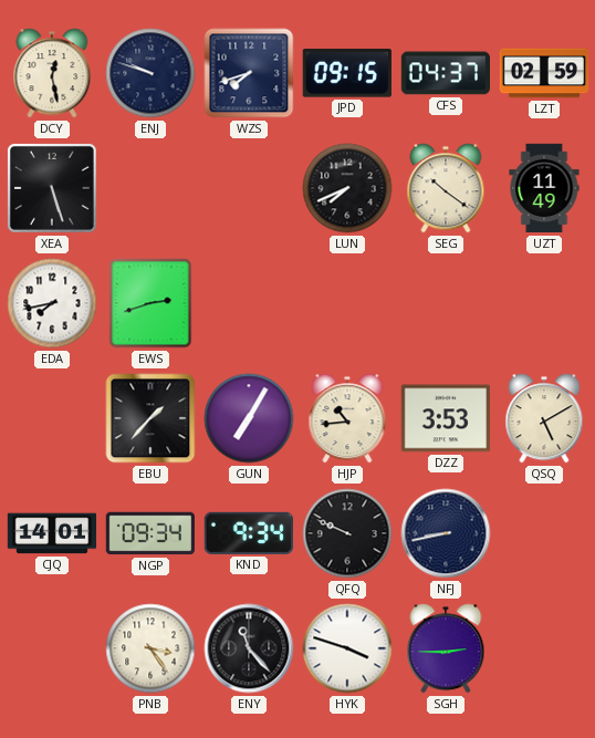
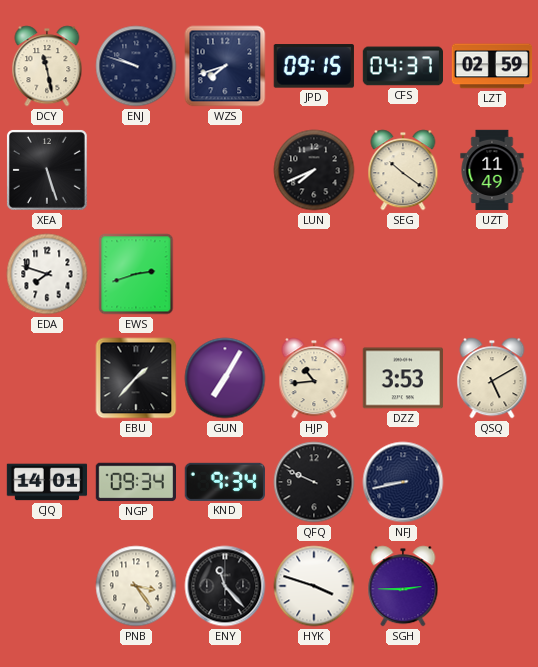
DCY: 12:28 -> 11:28
EDA: 7:43 -> 7:48
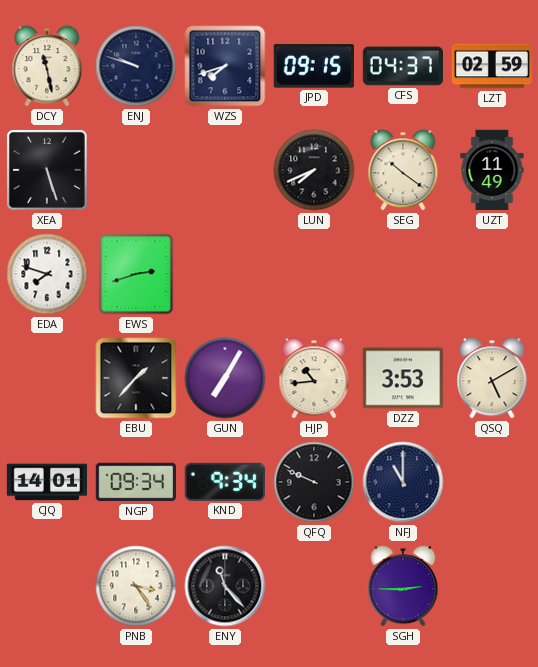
NFJ: 8:43 -> 11:00
HYK: 3:48 -> none
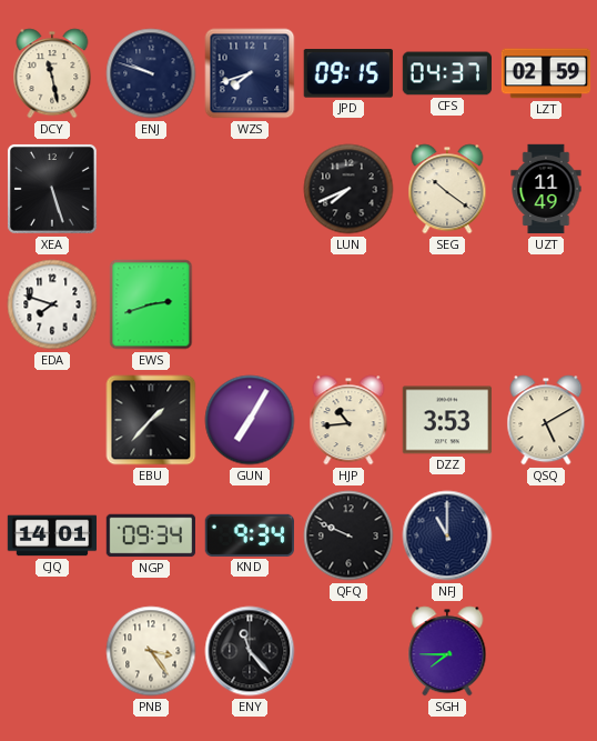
SGH: 2:45 -> 7:45
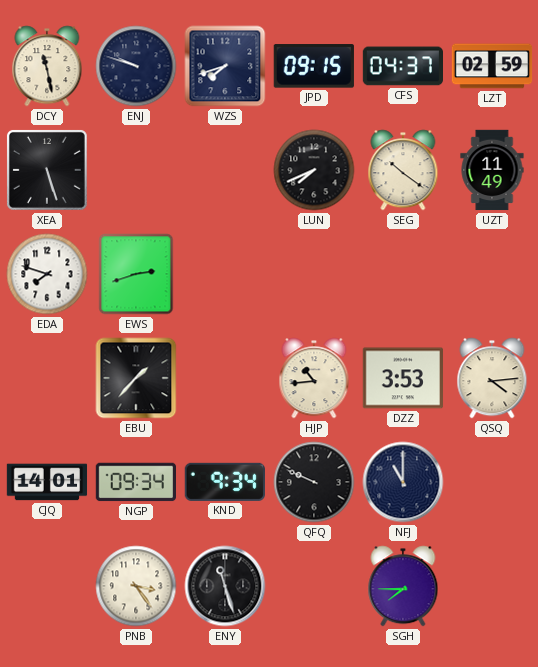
GUN: 7:05 -> none
QSQ: 5:10 -> 4:14
ENY: 11:23 -> 11:27
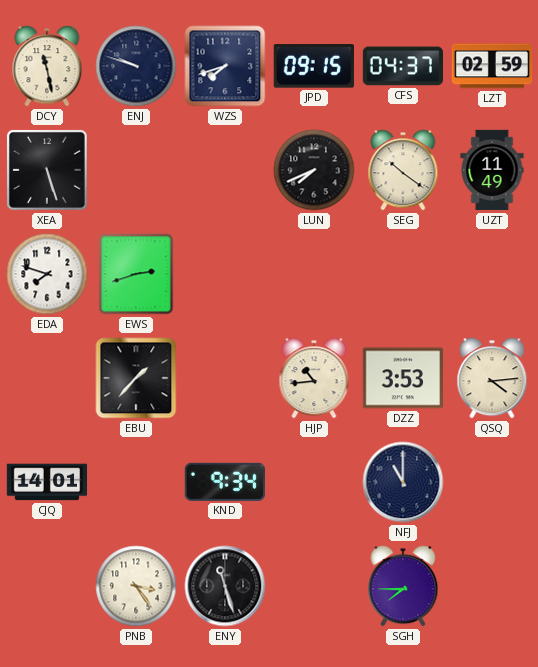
NGP: 09:34 -> none
QFQ: 9:49 -> none
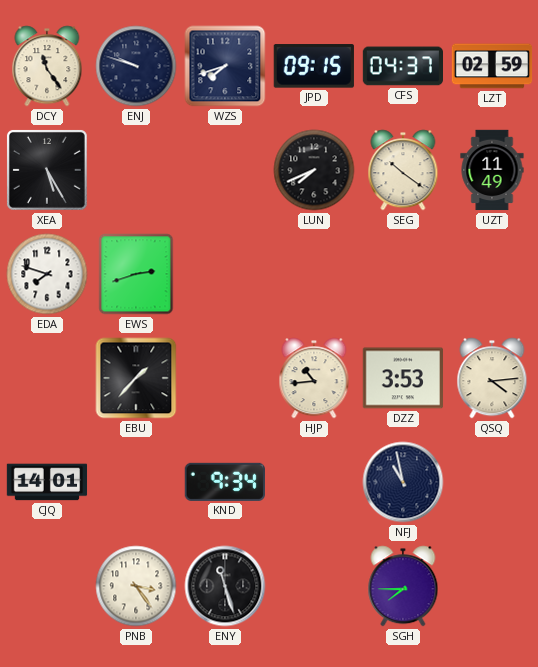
DCY: 11:28 -> 11:24
XEA: 5:27 -> 5:25
NFJ: 11:00 -> 10:58
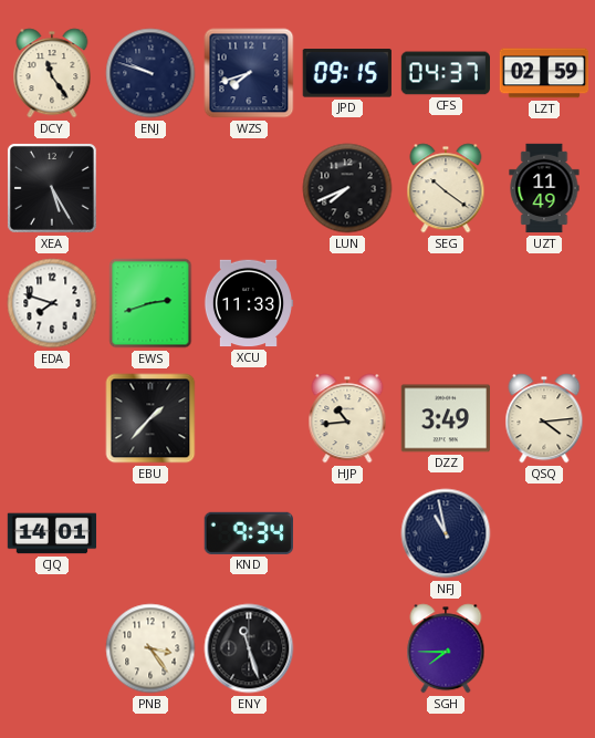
XCU: none -> 11:33
DZZ: 3:53 -> 3:49
